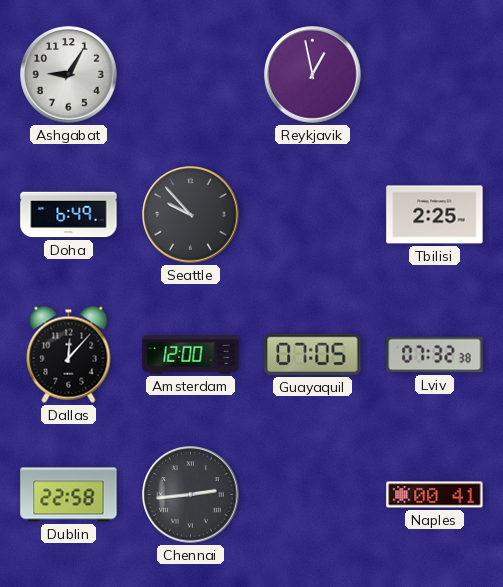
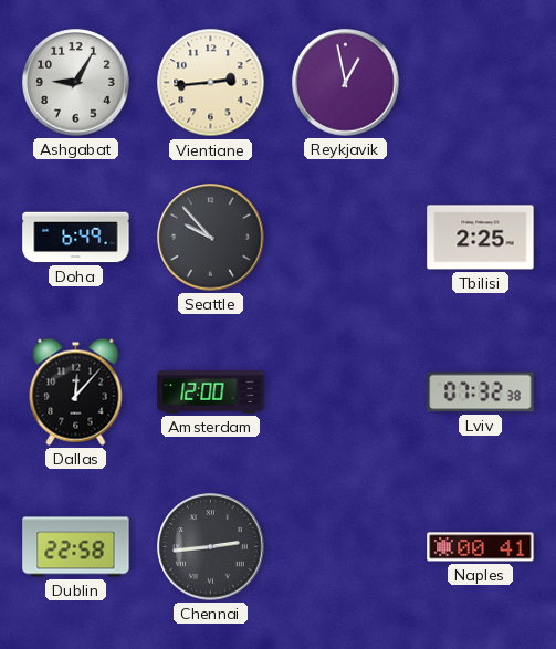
Vientiane: none -> 2:44
Guayaquil: 07:05 -> none
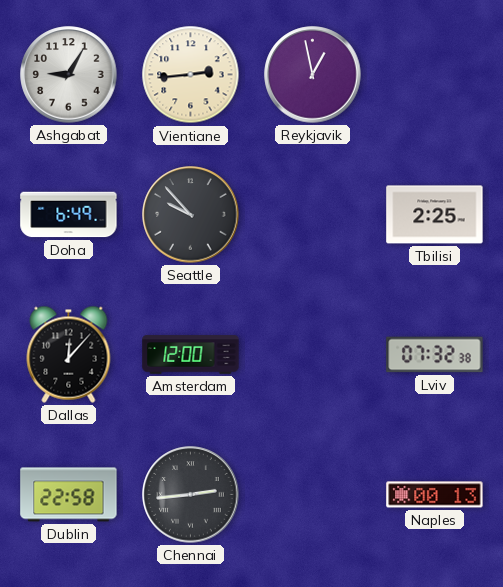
Naples: 00:41 -> 00:13
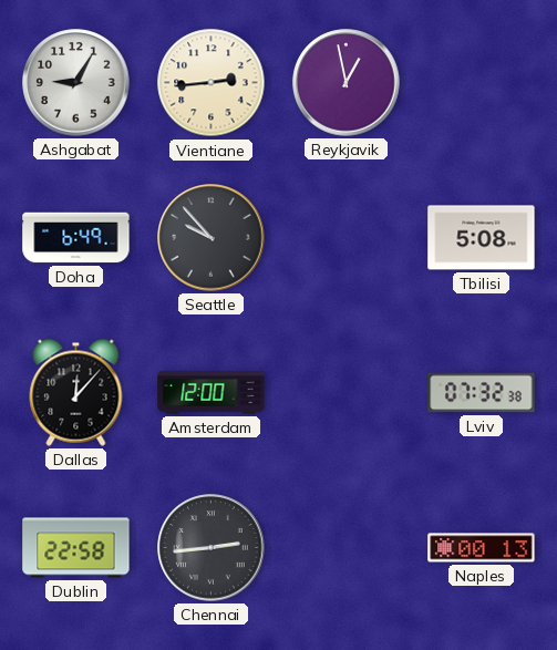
Tbilisi: 2:25 -> 5:08
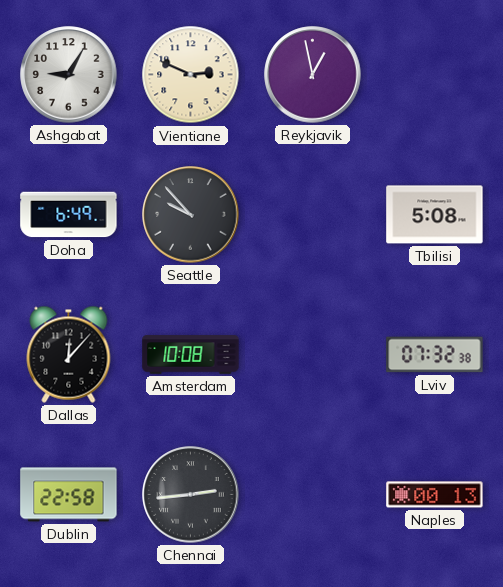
Vientiane: 2:44 -> 2:49
Amsterdam: 12:00 -> 10:08
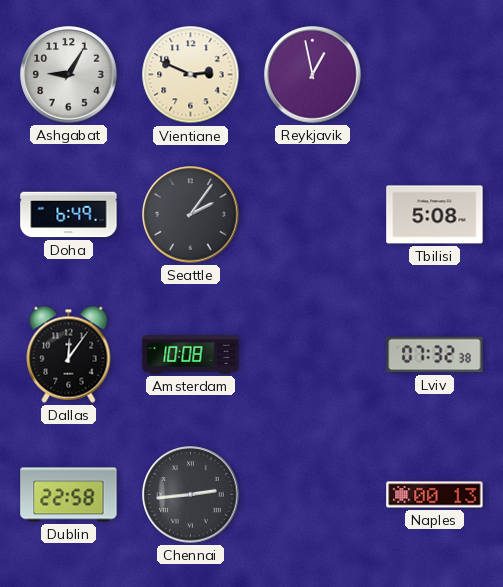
Seattle: 9:53 -> 2:06
Dallas: 12:07 -> 12:06
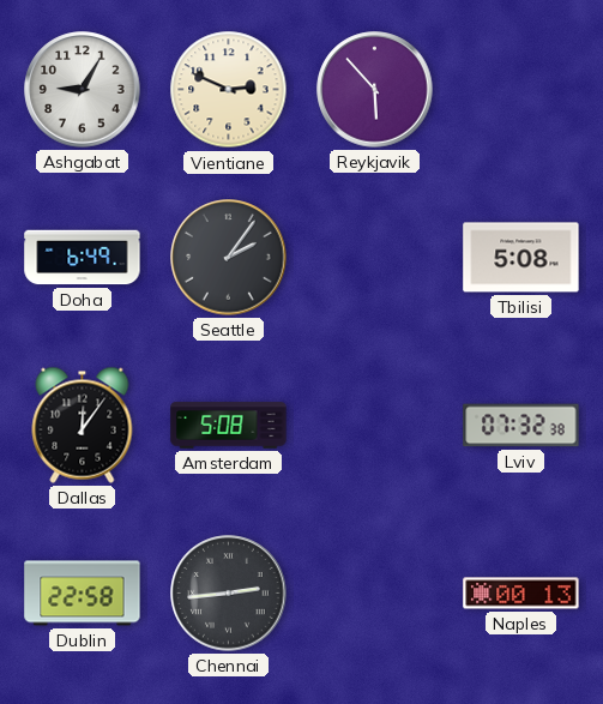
Reykjavik: 12:58 -> 5:53
Amsterdam: 10:08 -> 5:08
